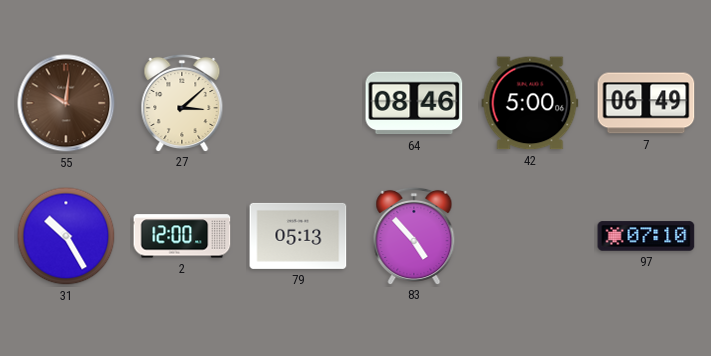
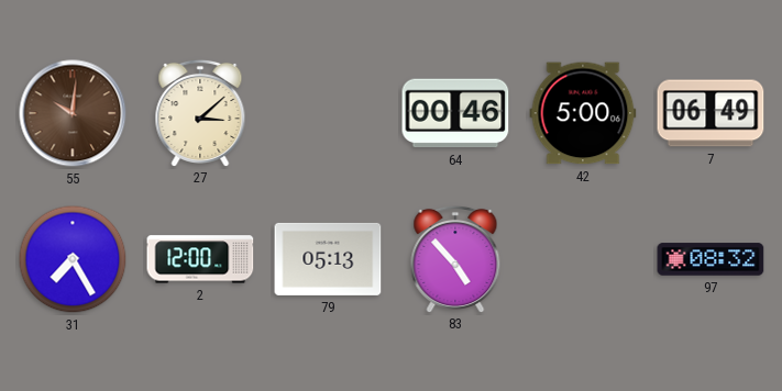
64: 08:46 -> 00:46
31: 10:25 -> 7:25
97: 07:10 -> 08:32
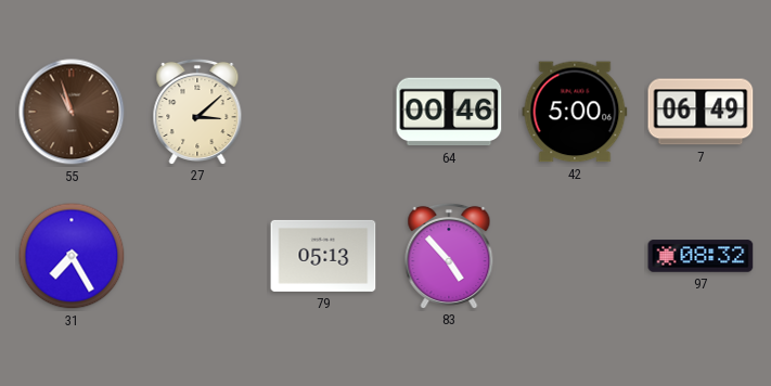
55: 10:01 -> 10:57
2: 12:00 -> none
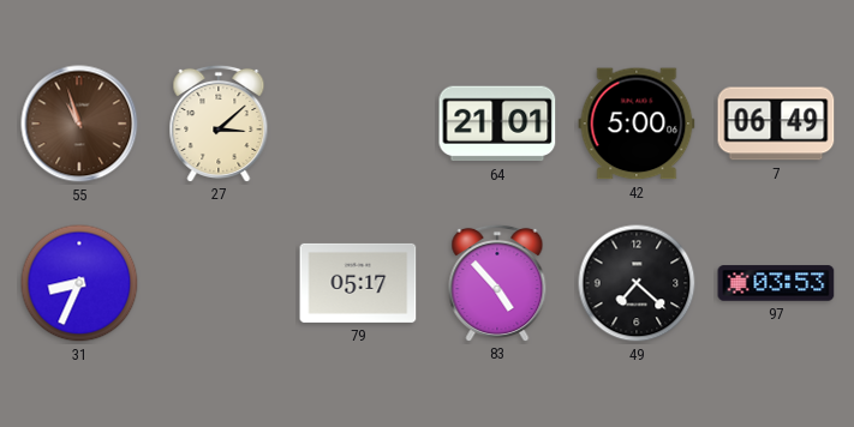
64: 00:46 -> 21:01
31: 7:25 -> 8:34
79: 05:13 -> 05:17
49: none -> 7:22
97: 08:32 -> 03:53
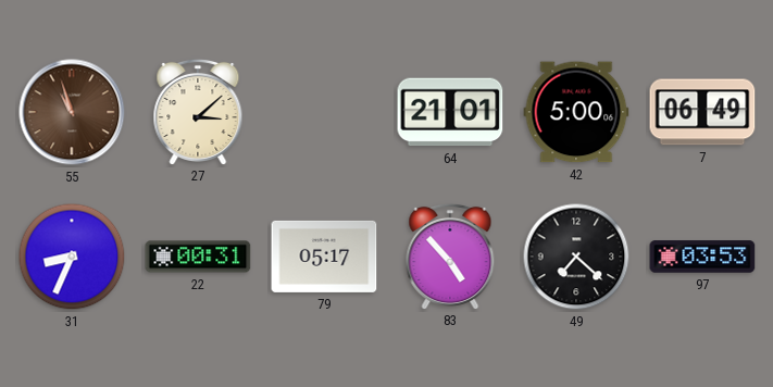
22: none -> 00:31
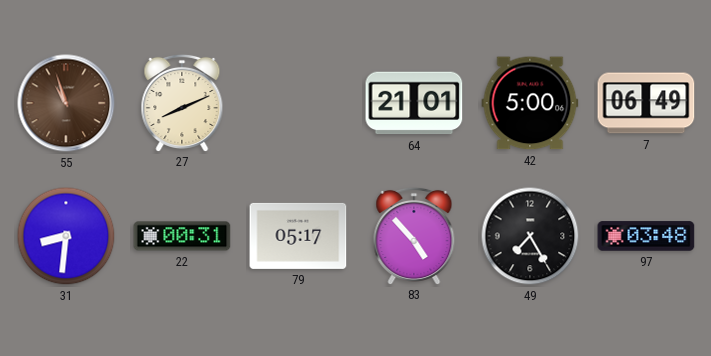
27: 3:08 -> 8:11
31: 8:34 -> 8:31
49: 7:22 -> 7:25
97: 03:53 -> 03:48
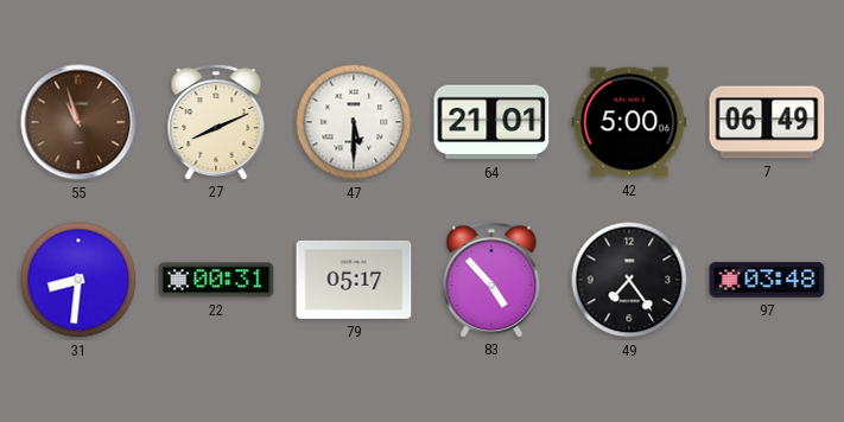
47: none -> 5:30
49: 7:25 -> 7:24
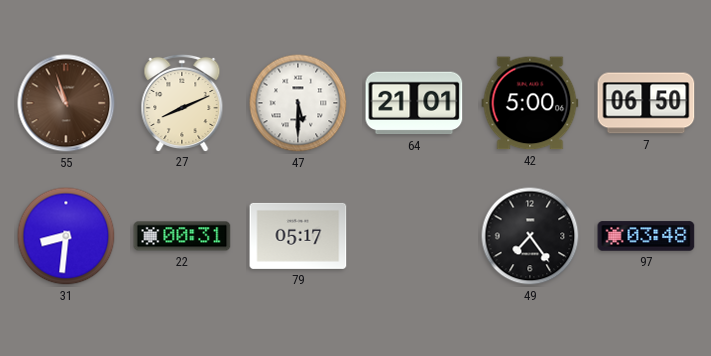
7: 06:49 -> 06:50
83: 4:53 -> none
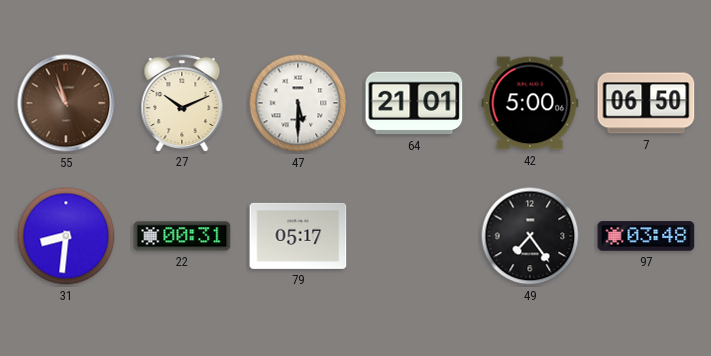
27: 8:11 -> 10:11
